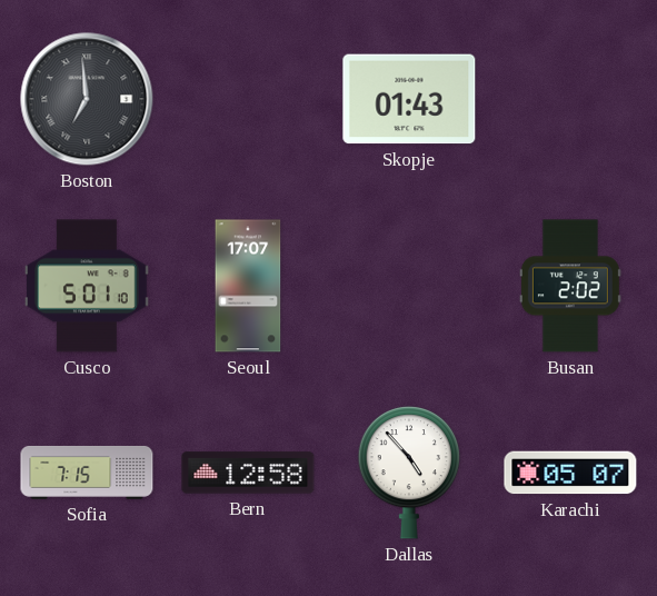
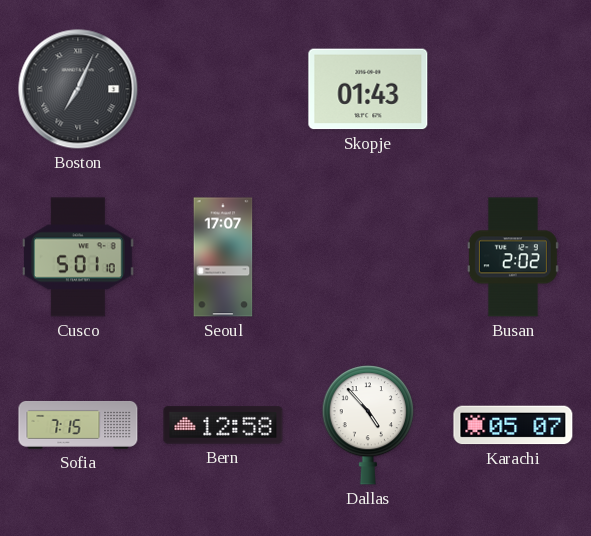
Boston: 6:59 -> 7:04
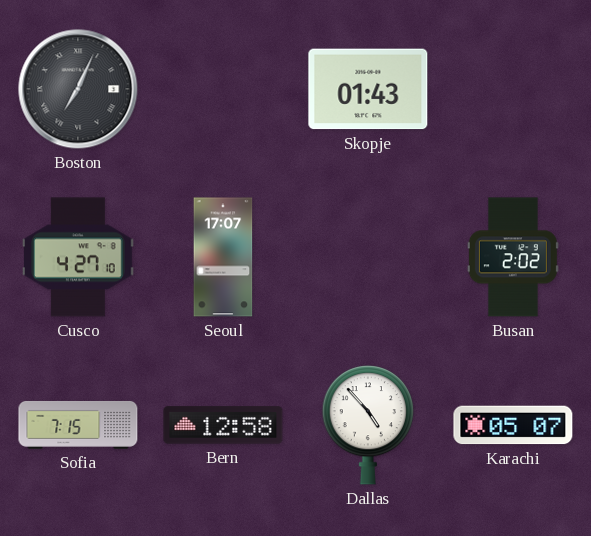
Cusco: 5:01 -> 4:27
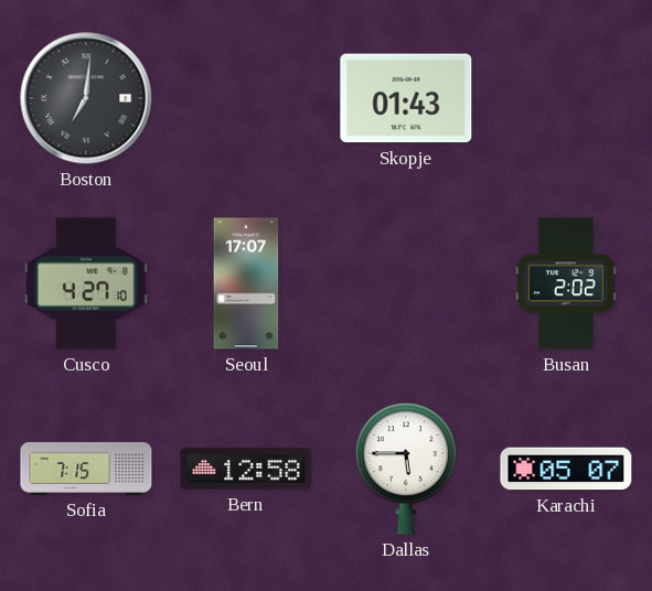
Boston: 7:04 -> 7:01
Dallas: 4:53 -> 5:45
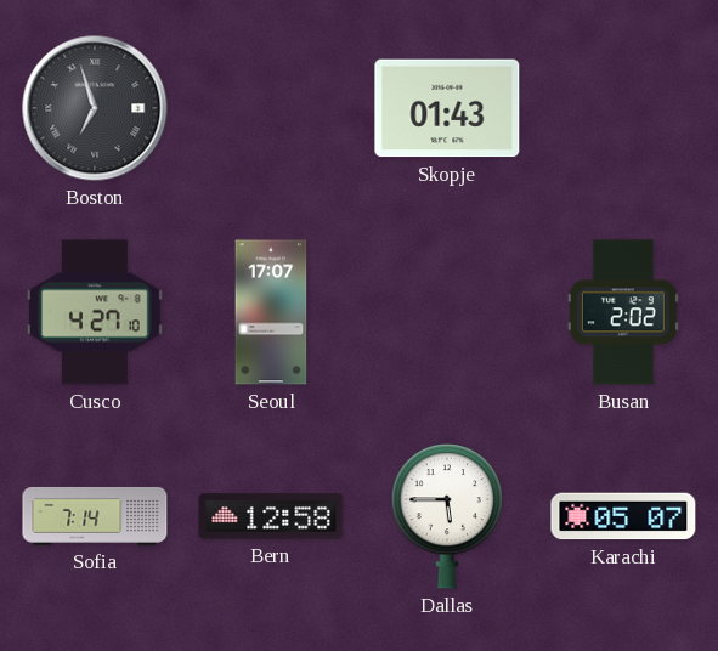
Boston: 7:01 -> 6:57
Sofia: 7:15 -> 7:14
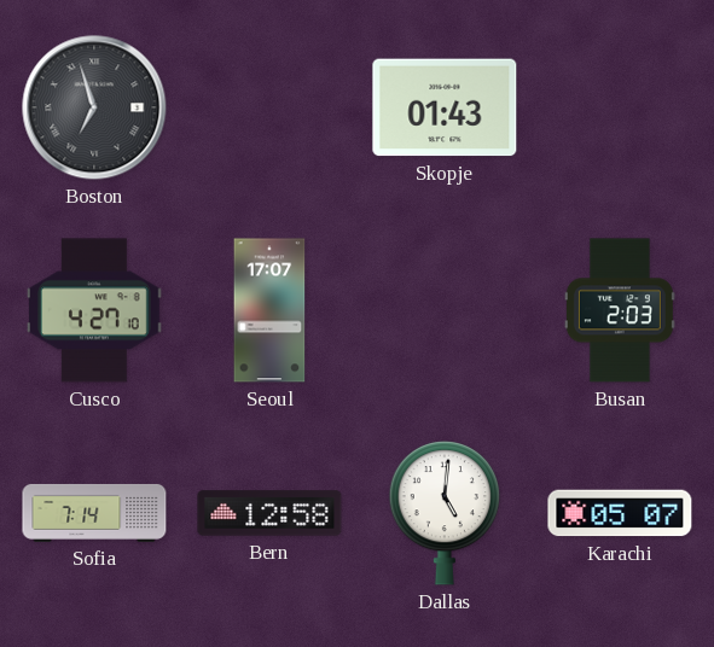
Busan: 2:02 -> 2:03
Dallas: 5:45 -> 5:01
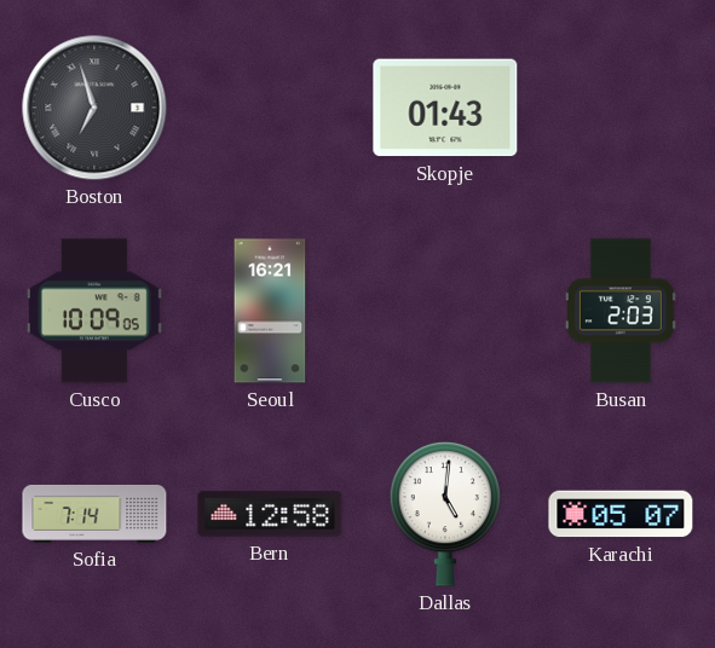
Cusco: 4:27 -> 10:09
Seoul: 17:07 -> 16:21
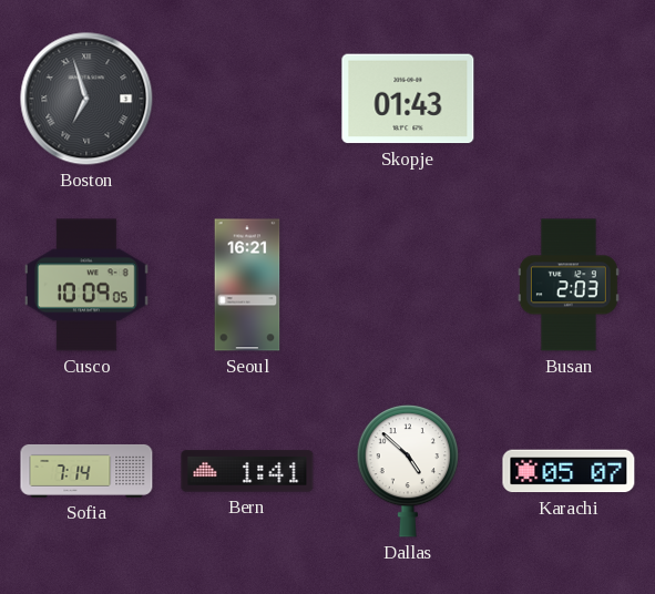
Bern: 12:58 -> 1:41
Dallas: 5:01 -> 4:52
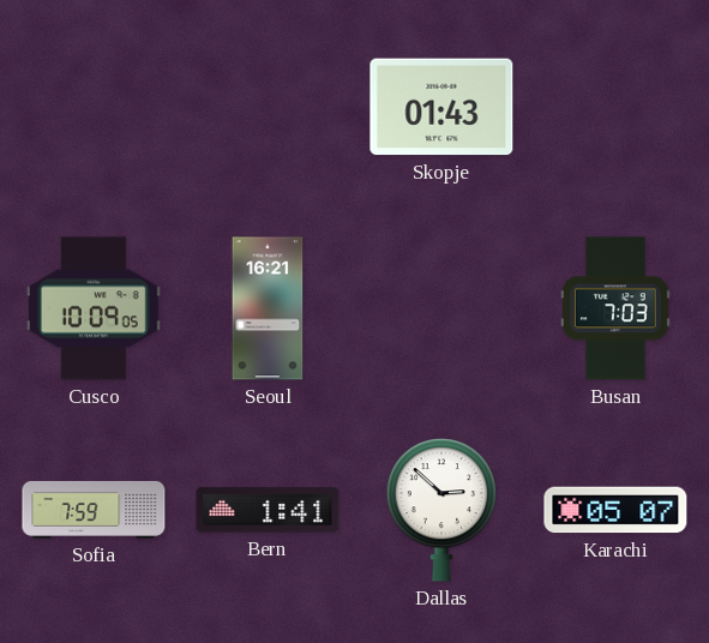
Boston: 6:57 -> none
Busan: 2:03 -> 7:03
Sofia: 7:14 -> 7:59
Dallas: 4:52 -> 2:52
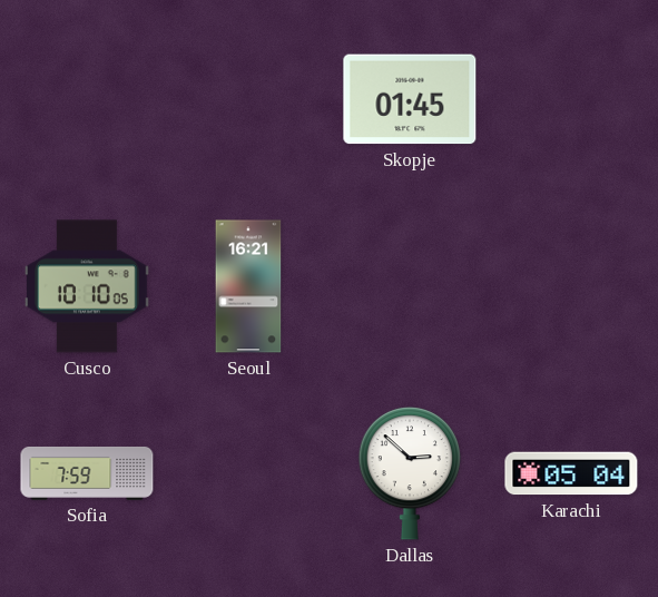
Skopje: 01:43 -> 01:45
Cusco: 10:09 -> 10:10
Busan: 7:03 -> none
Bern: 1:41 -> none
Karachi: 05:07 -> 05:04
